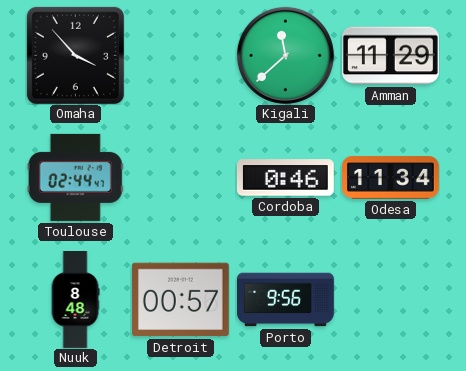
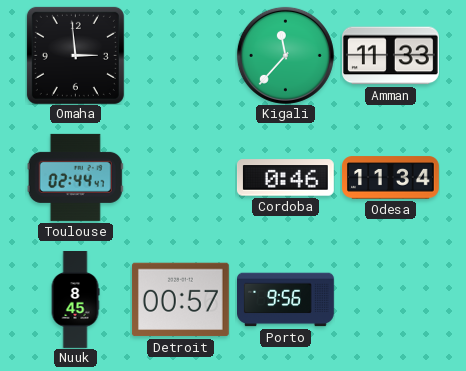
Omaha: 3:53 -> 2:59
Kigali: 11:38 -> 11:37
Amman: 11:29 -> 11:33
Nuuk: 8:48 -> 8:45
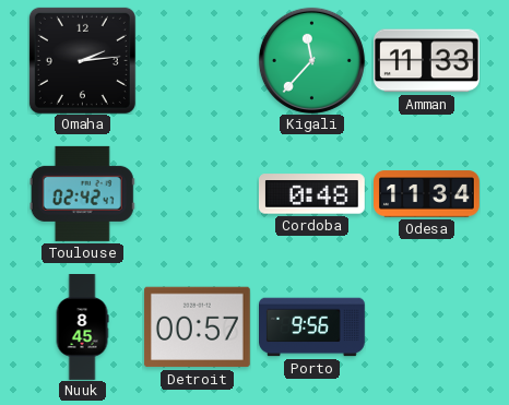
Omaha: 2:59 -> 2:14
Toulouse: 02:44 -> 02:42
Cordoba: 0:46 -> 0:48
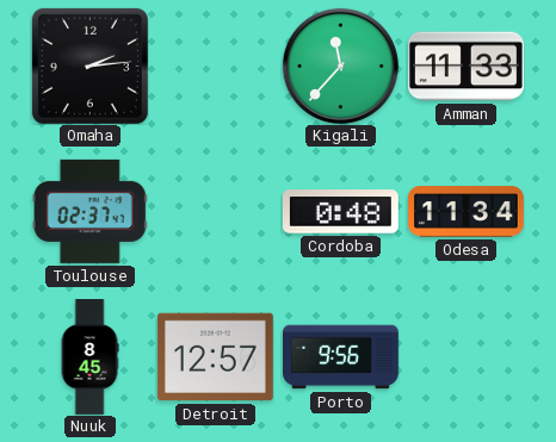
Toulouse: 02:42 -> 02:37
Detroit: 00:57 -> 12:57
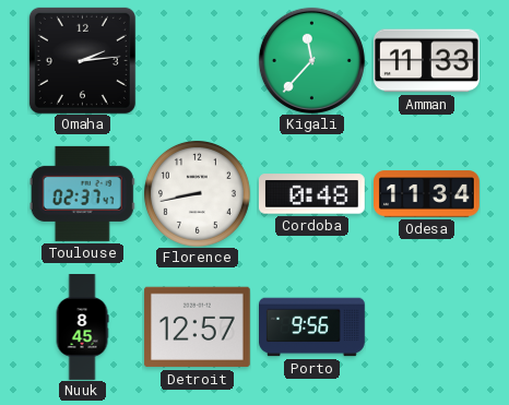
Florence: none -> 8:43
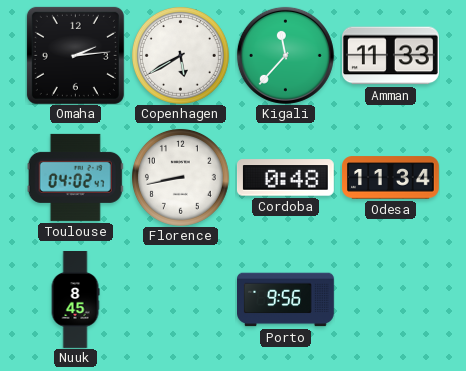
Copenhagen: none -> 5:40
Toulouse: 02:37 -> 04:02
Detroit: 12:57 -> none
